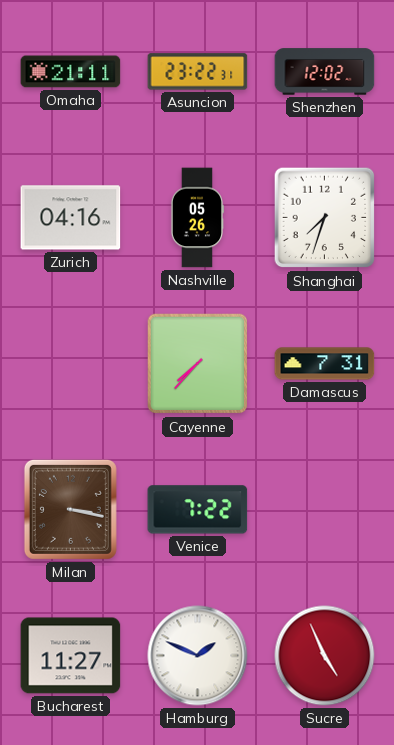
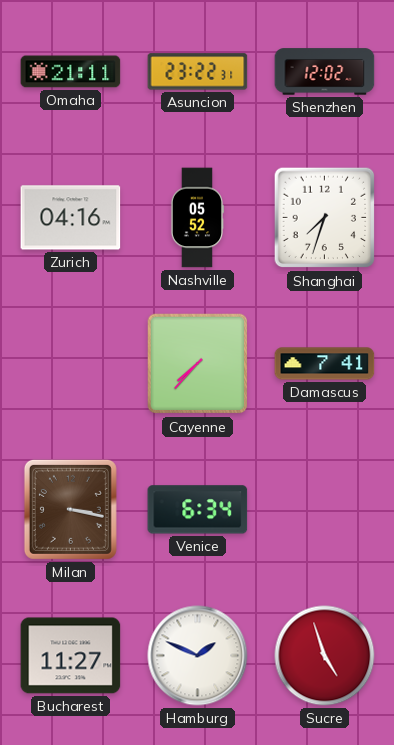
Nashville: 05:26 -> 05:52
Damascus: 7:31 -> 7:41
Venice: 7:22 -> 6:34
Sucre: 4:56 -> 4:57
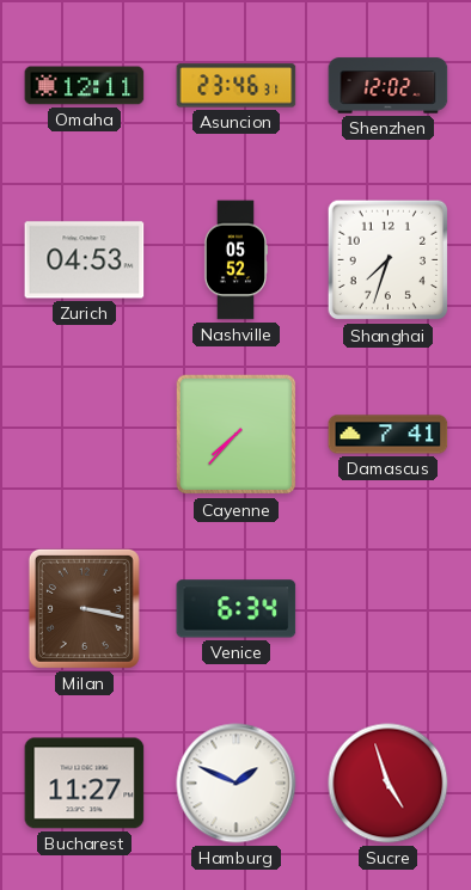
Omaha: 21:11 -> 12:11
Asuncion: 23:22 -> 23:46
Zurich: 04:16 -> 04:53
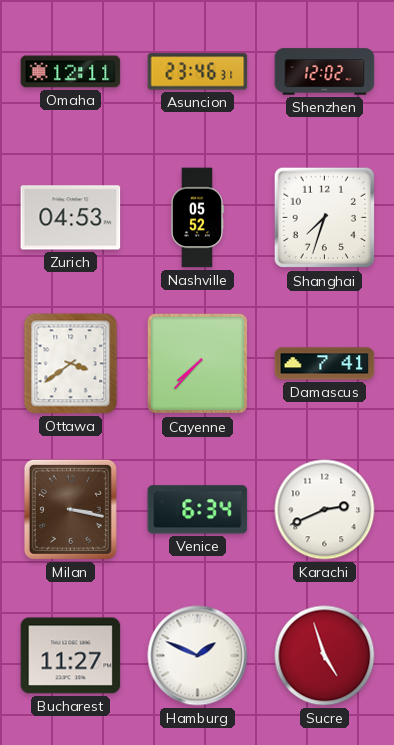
Ottawa: none -> 3:39
Karachi: none -> 2:41
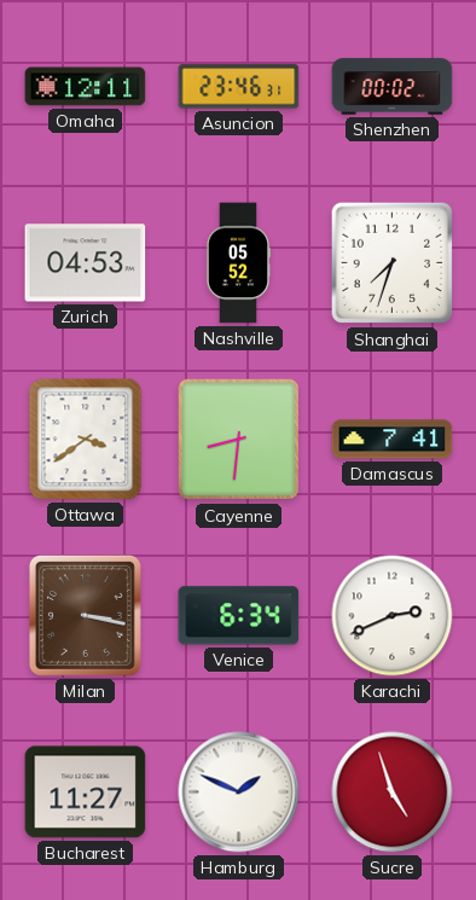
Shenzhen: 12:02 -> 00:02
Cayenne: 7:37 -> 8:31
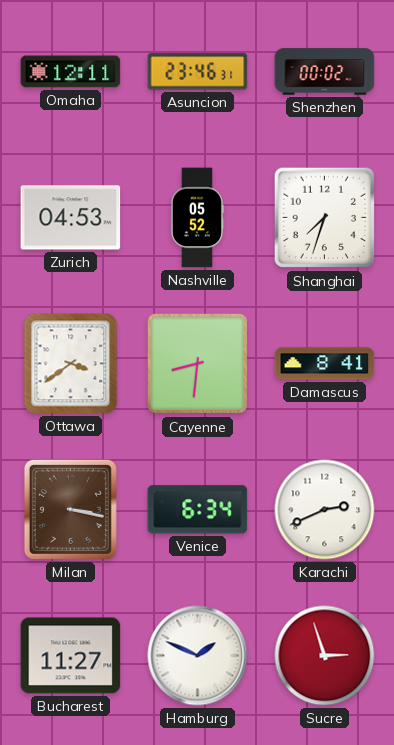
Damascus: 7:41 -> 8:41
Sucre: 4:57 -> 2:57
